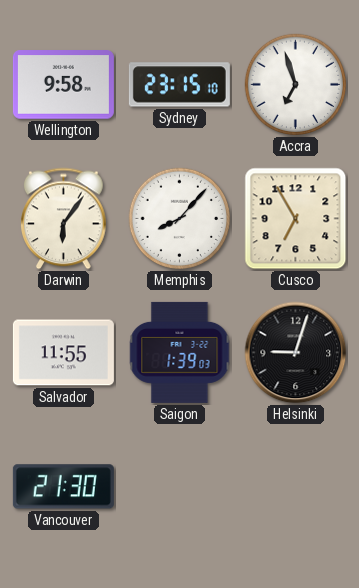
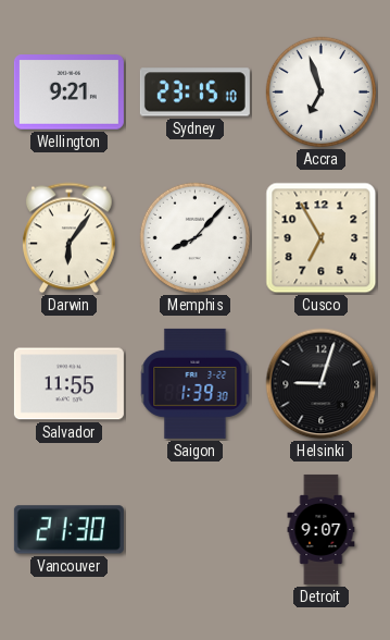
Wellington: 9:58 -> 9:21
Saigon: 1:39:03 -> 1:39:30
Detroit: none -> 9:07
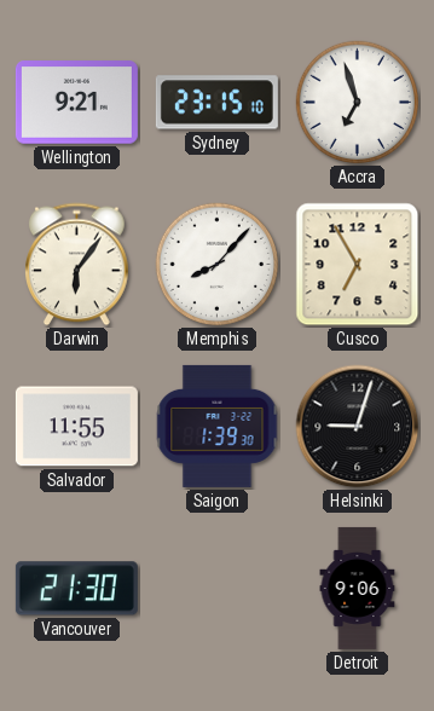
Detroit: 9:07 -> 9:06
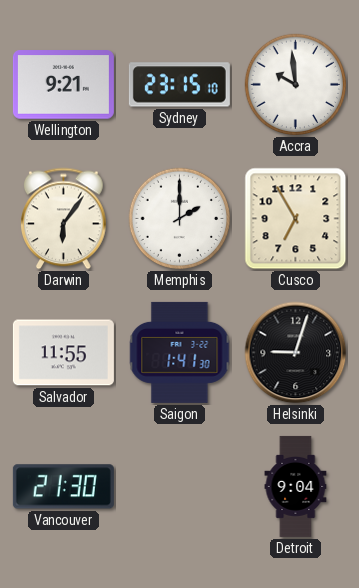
Accra: 6:57 -> 9:59
Memphis: 8:07 -> 2:00
Saigon: 1:39 -> 1:41
Detroit: 9:06 -> 9:04
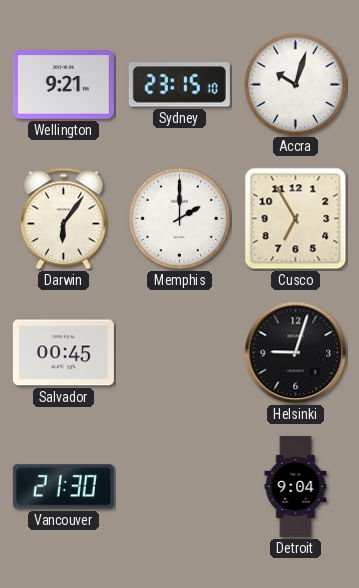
Accra: 9:59 -> 10:03
Salvador: 11:55 -> 00:45
Saigon: 1:41 -> none
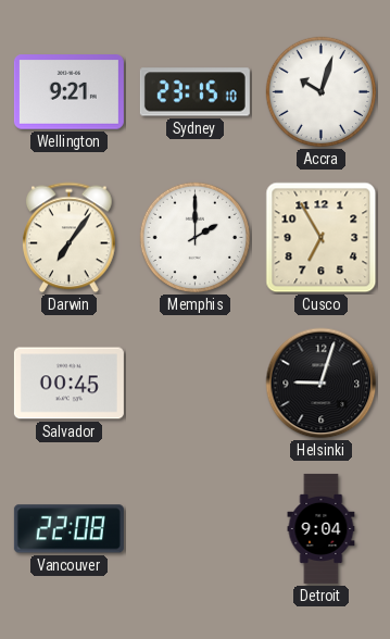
Darwin: 6:06 -> 7:06
Vancouver: 21:30 -> 22:08
